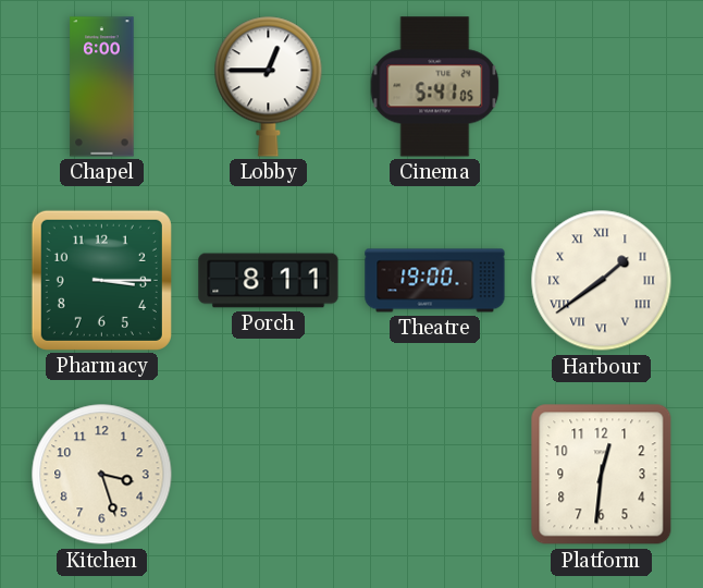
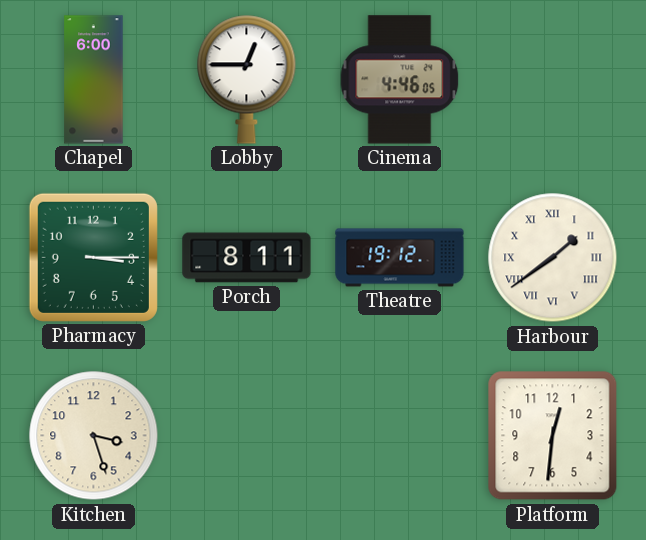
Cinema: 5:41 -> 4:46
Theatre: 19:00 -> 19:12
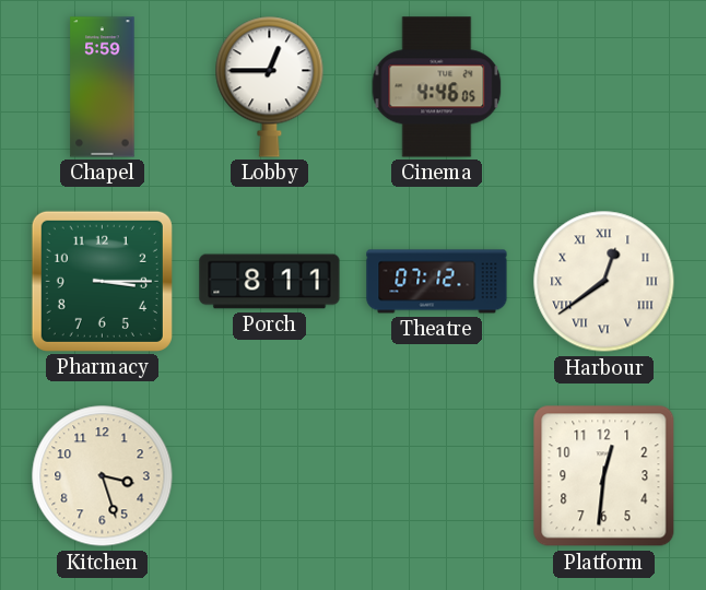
Chapel: 6:00 -> 5:59
Theatre: 19:12 -> 07:12
Harbour: 1:39 -> 12:39
